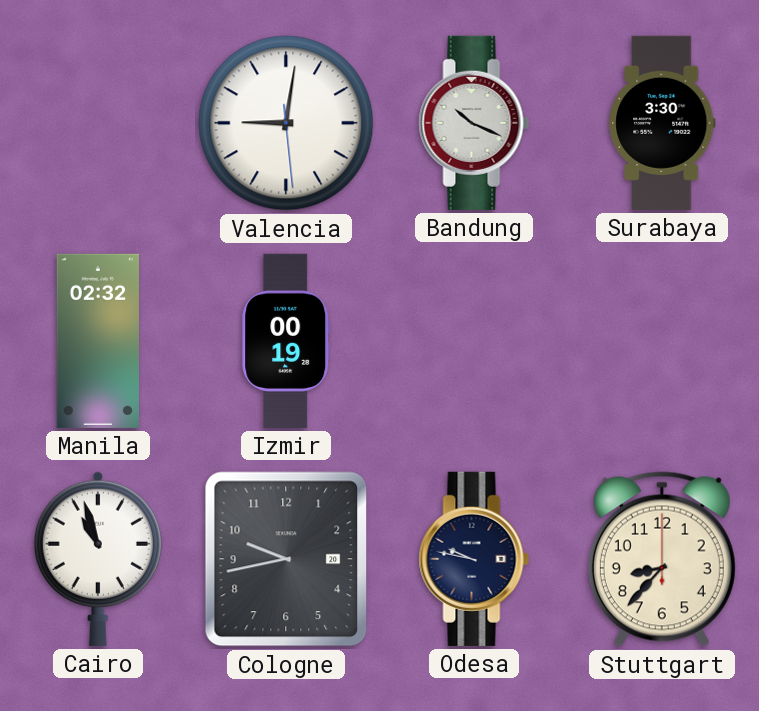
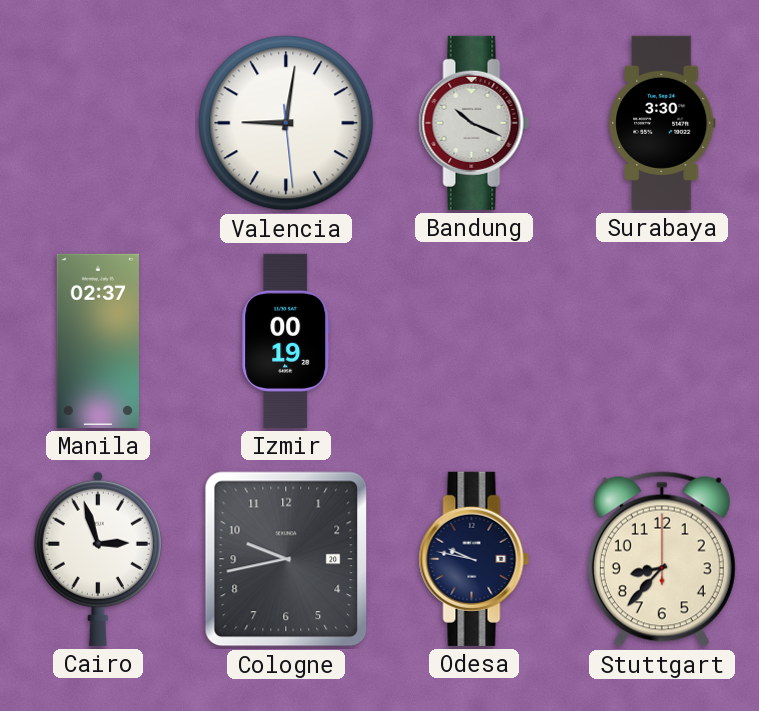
Manila: 02:32 -> 02:37
Cairo: 10:57 -> 2:57
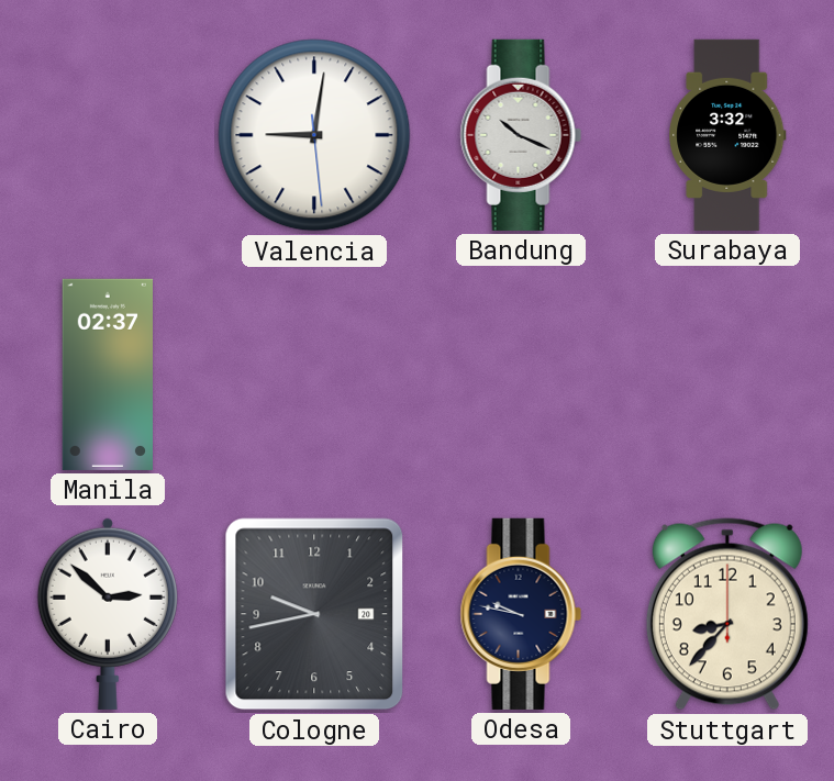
Surabaya: 3:30 -> 3:32
Izmir: 00:19 -> none
Cairo: 2:57 -> 2:52
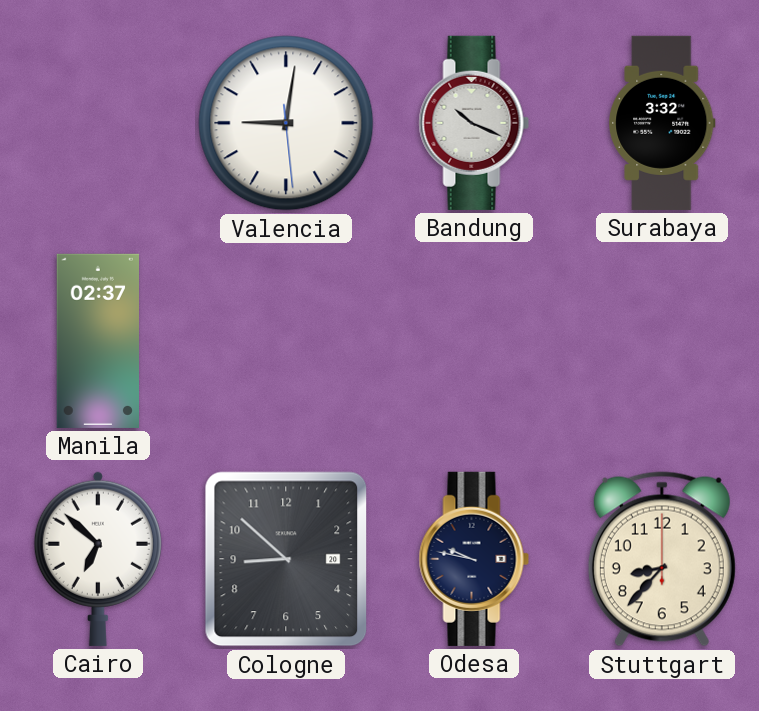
Cairo: 2:52 -> 6:52
Cologne: 9:43 -> 8:52
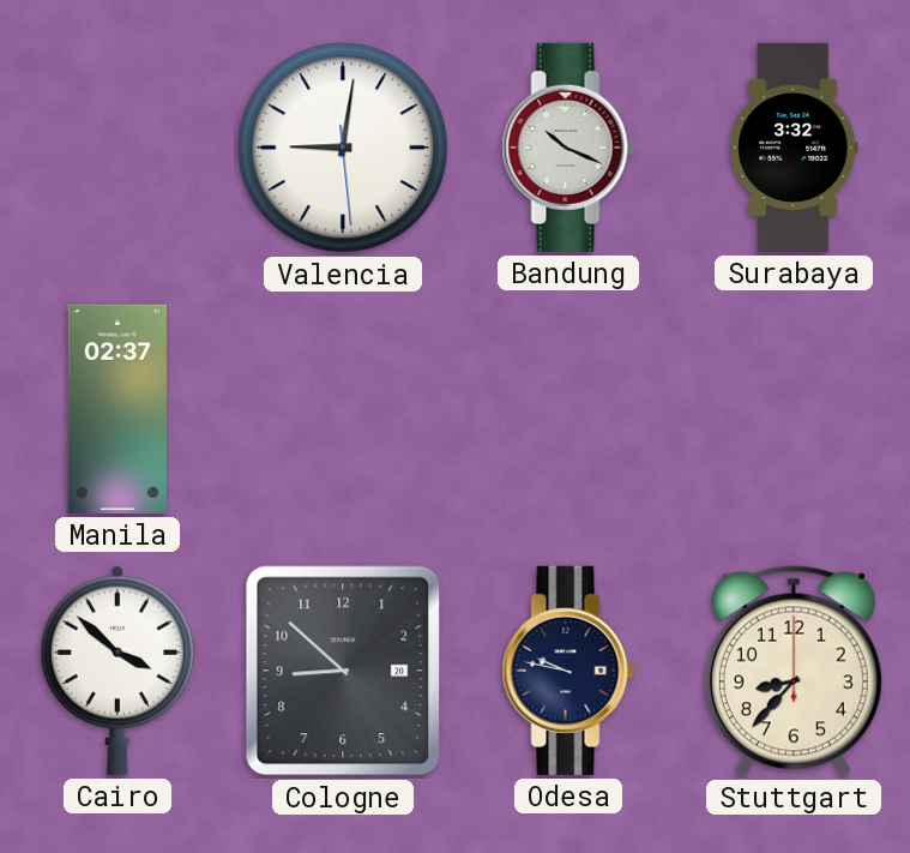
Cairo: 6:52 -> 3:52
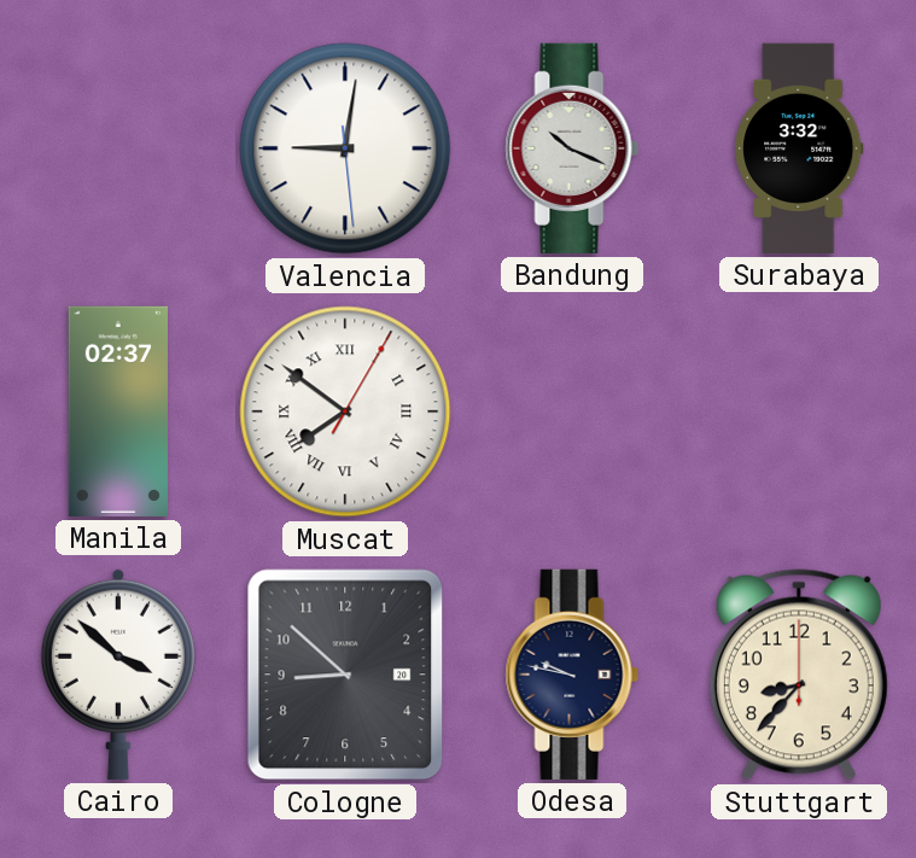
Muscat: none -> 7:51
